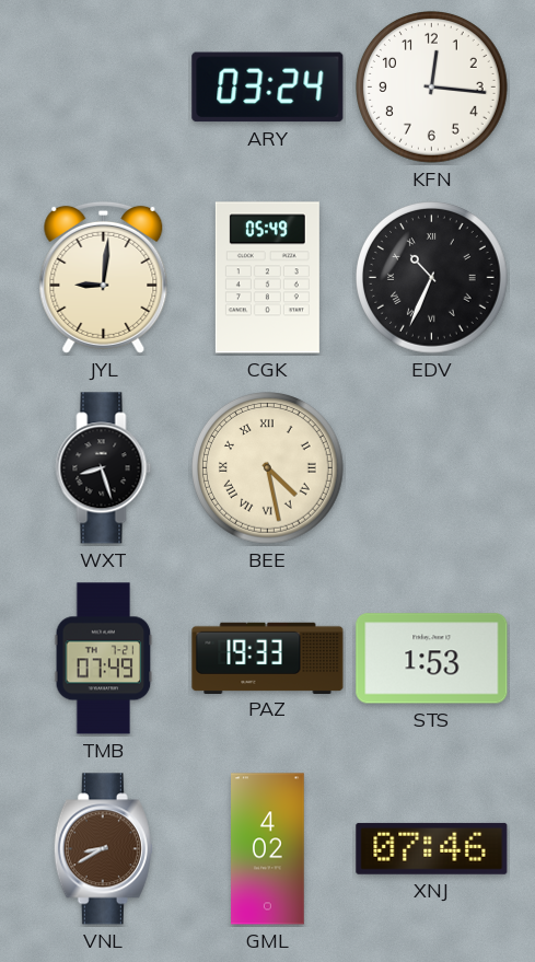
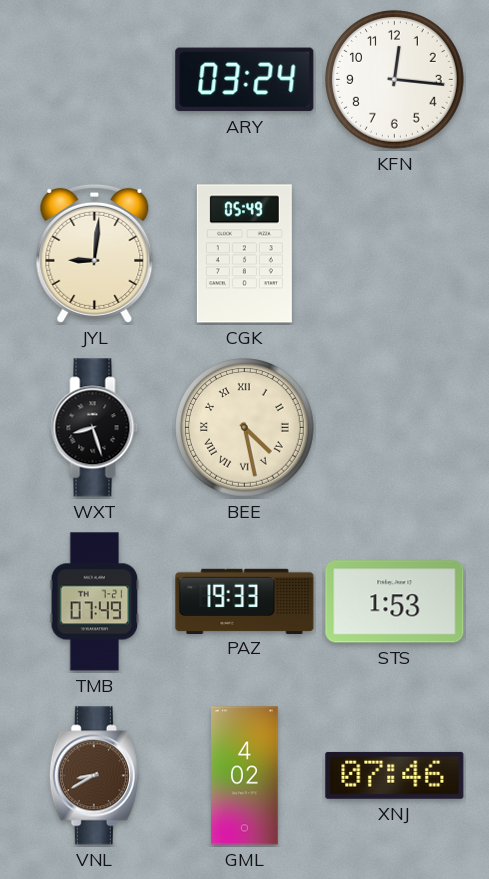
EDV: 10:34 -> none
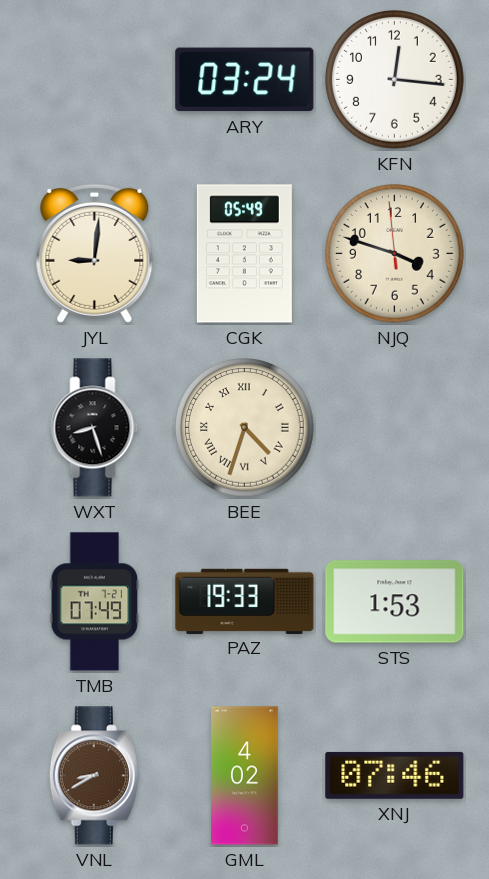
NJQ: none -> 3:47
BEE: 4:28 -> 4:33
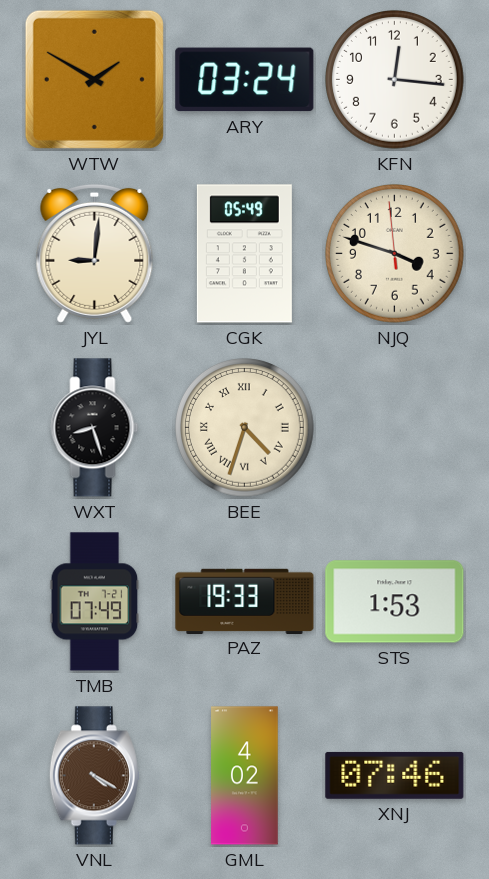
WTW: none -> 1:50
VNL: 8:40 -> 4:20
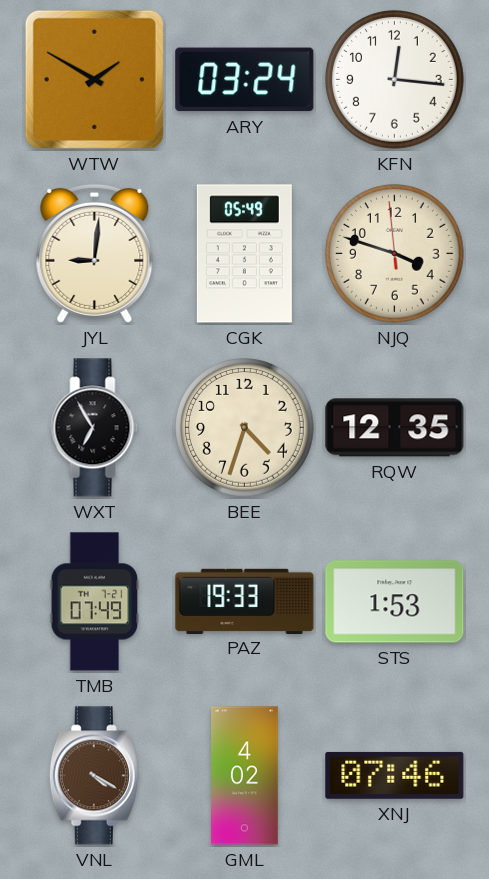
WXT: 8:27 -> 6:55
BEE numerals: Roman -> Arabic
RQW: none -> 12:35
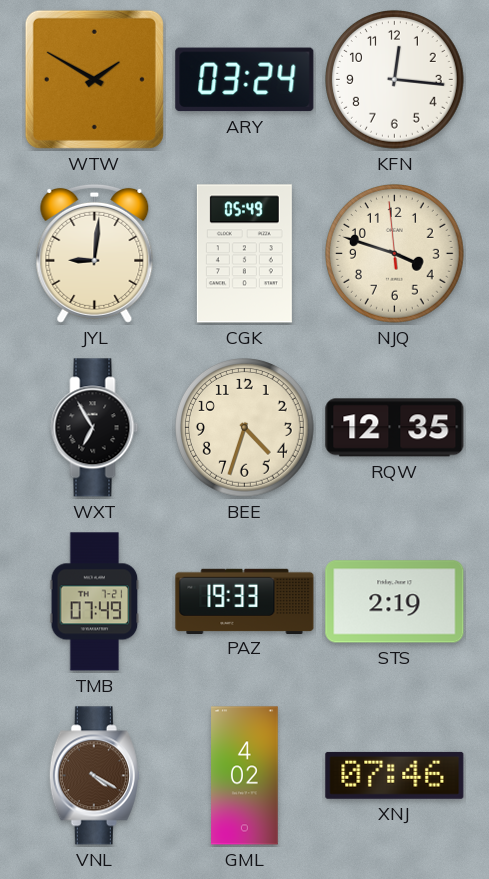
STS: 1:53 -> 2:19
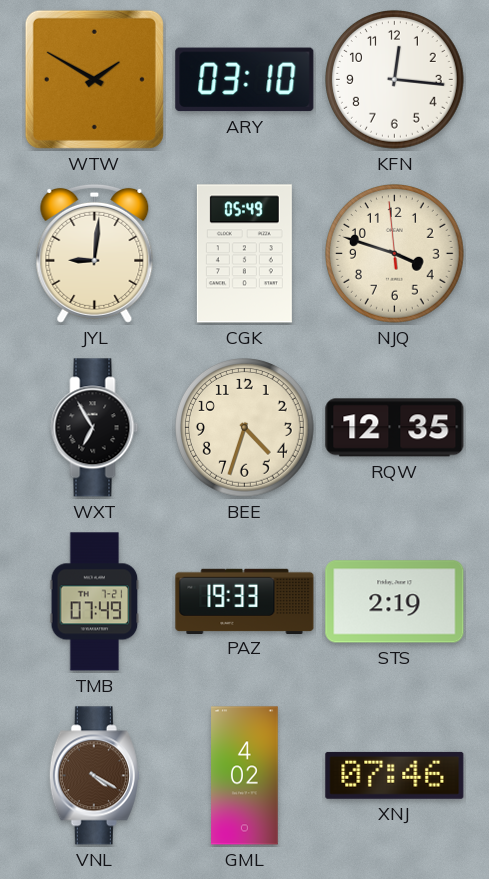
ARY: 03:24 -> 03:10
